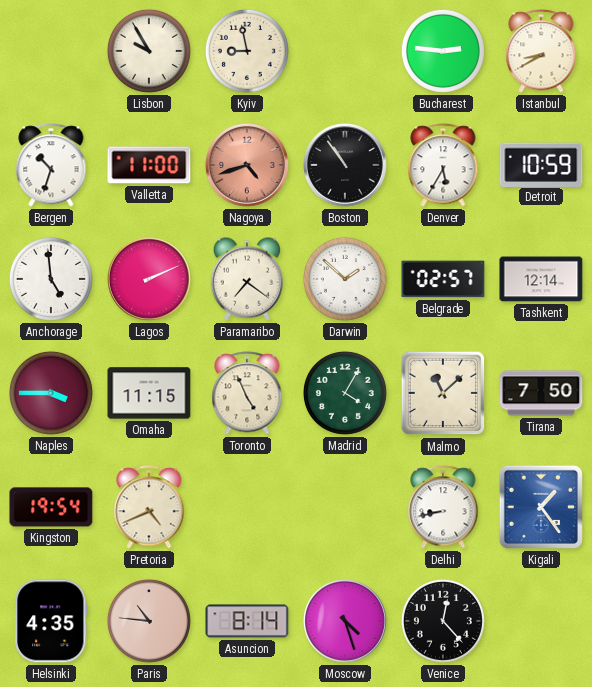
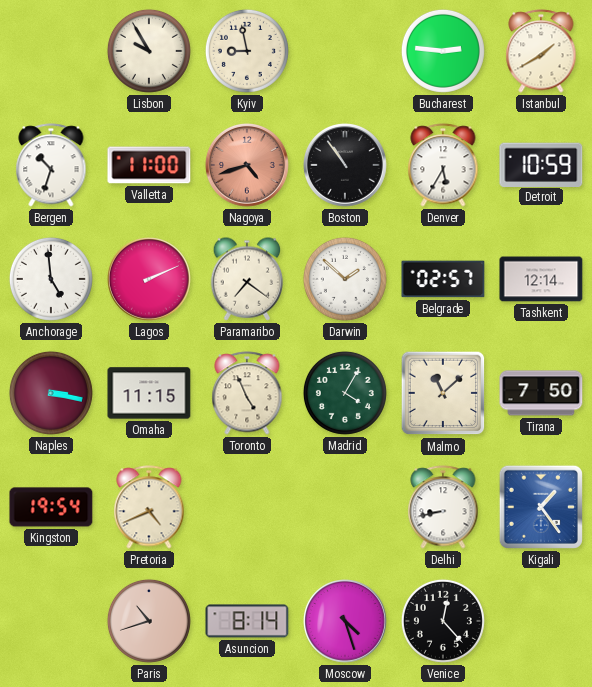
Istanbul: 8:40 -> 1:40
Naples: 3:45 -> 3:17
Helsinki: 4:35 -> none
Paris: 10:46 -> 10:42
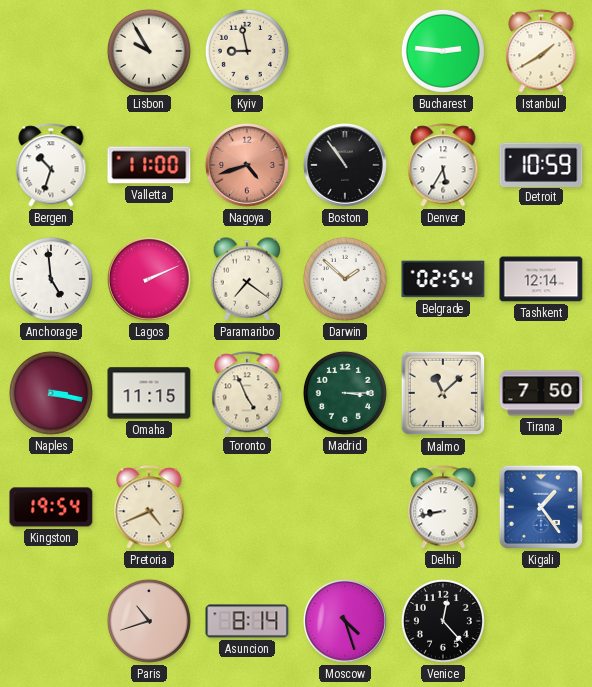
Belgrade: 02:57 -> 02:54
Madrid: 4:05 -> 3:15
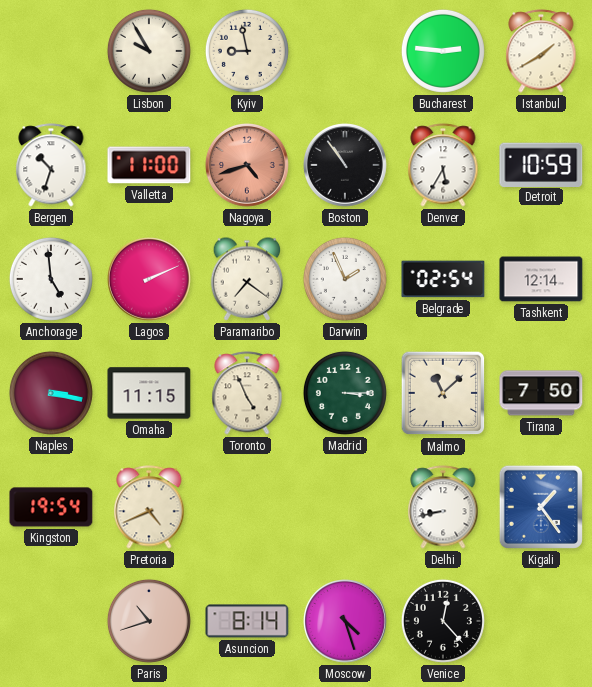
Darwin: 1:52 -> 1:56
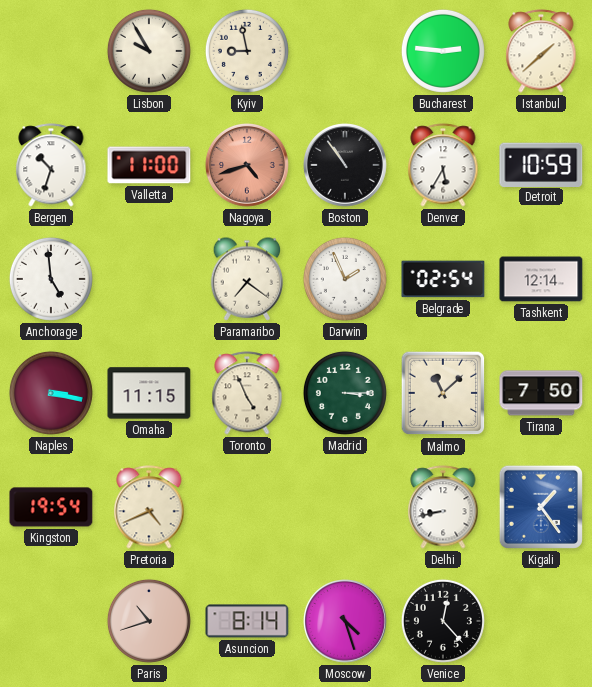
Istanbul: 1:40 -> 1:38
Lagos: 2:11 -> none
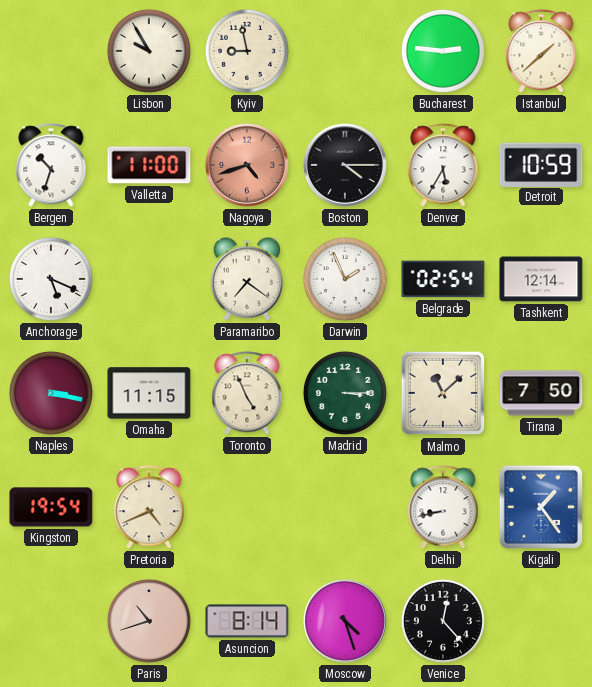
Boston: 10:54 -> 4:15
Anchorage: 4:59 -> 5:19
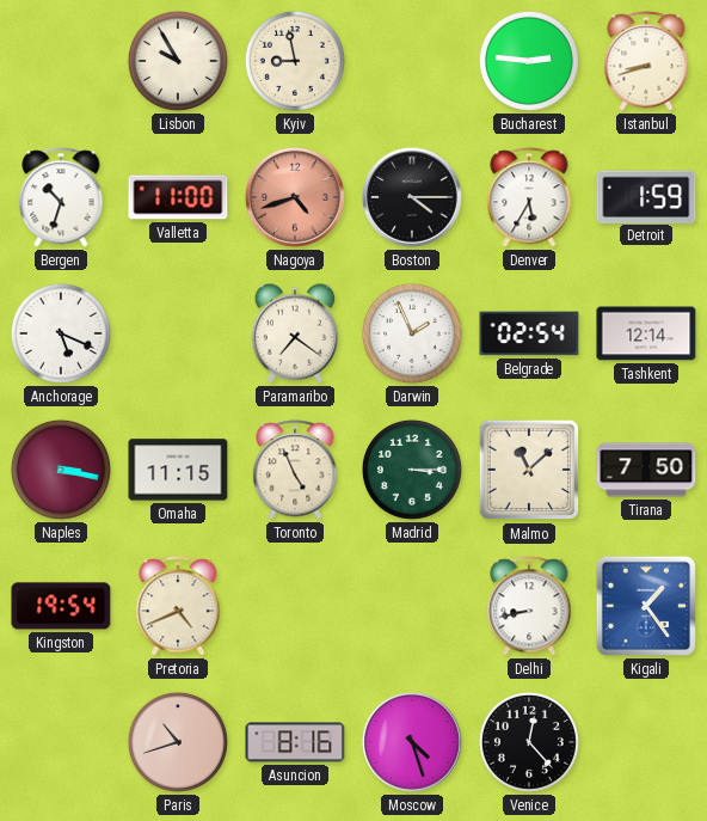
Istanbul: 1:38 -> 8:42
Detroit: 10:59 -> 1:59
Asuncion: 8:14 -> 8:16
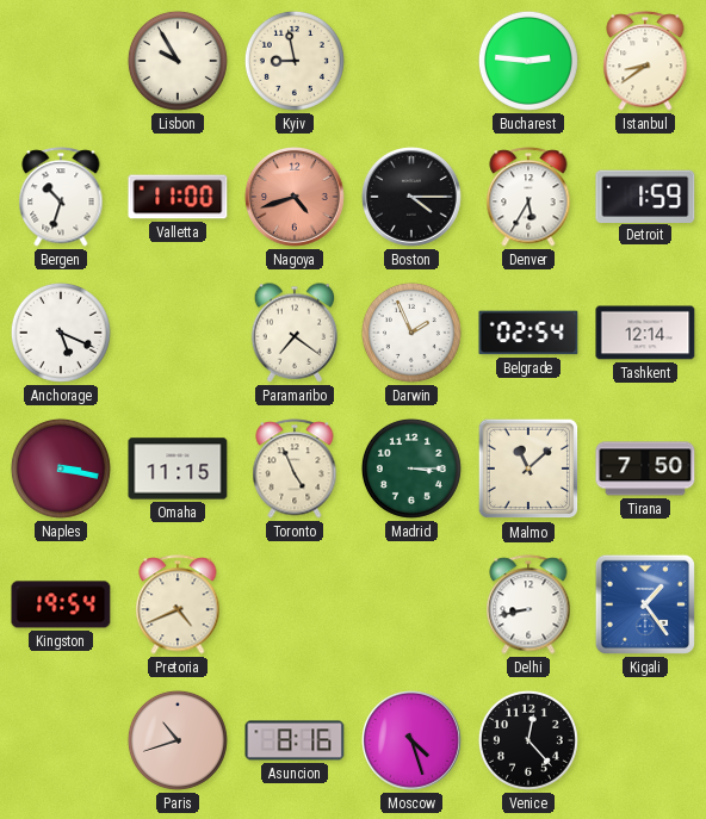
Istanbul: 8:42 -> 8:39
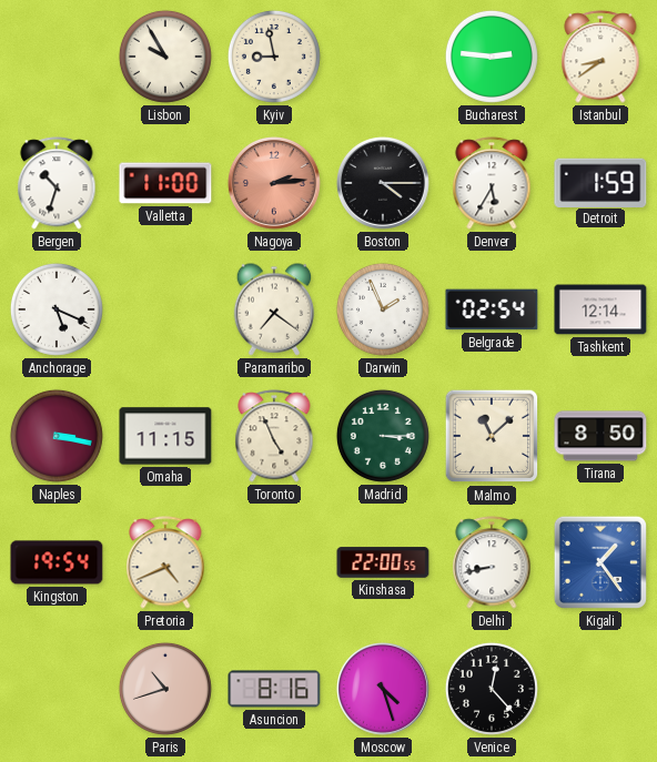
Nagoya: 4:42 -> 2:14
Tirana: 7:50 -> 8:50
Kinshasa: none -> 22:00
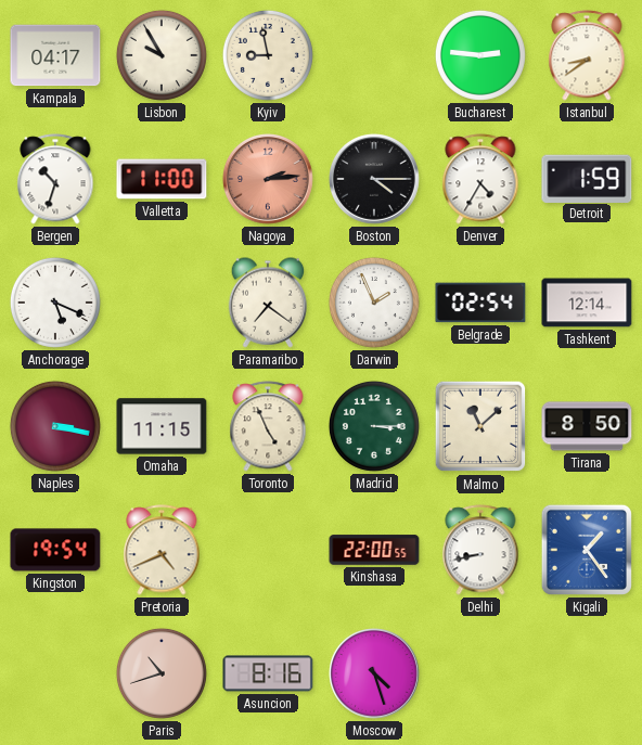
Kampala: none -> 04:17
Denver: 5:35 -> 4:35
Venice: 12:23 -> none
